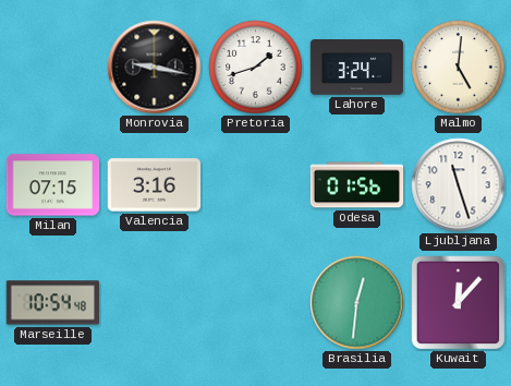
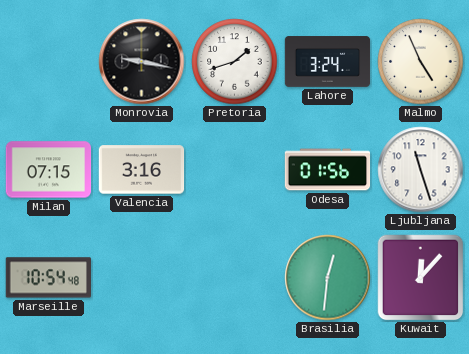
Malmo: 5:01 -> 4:56
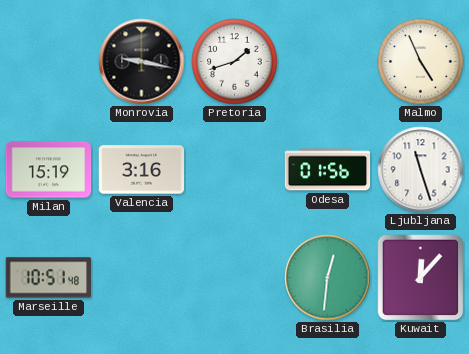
Lahore: 3:24 -> none
Milan: 07:15 -> 15:19
Marseille: 10:54 -> 10:51
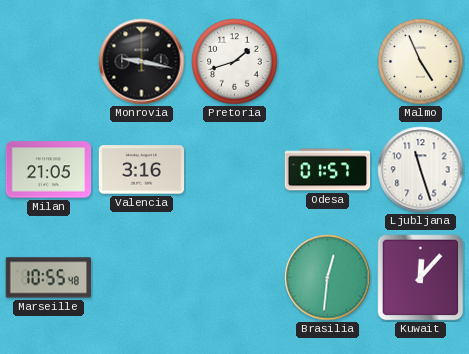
Milan: 15:19 -> 21:05
Odesa: 01:56 -> 01:57
Marseille: 10:51 -> 10:55
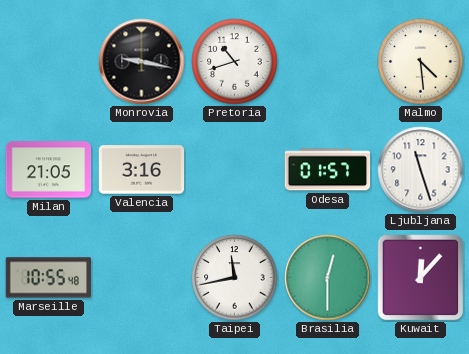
Pretoria: 1:42 -> 10:42
Malmo: 4:56 -> 4:29
Taipei: none -> 11:43
Brasilia: 12:31 -> 12:30
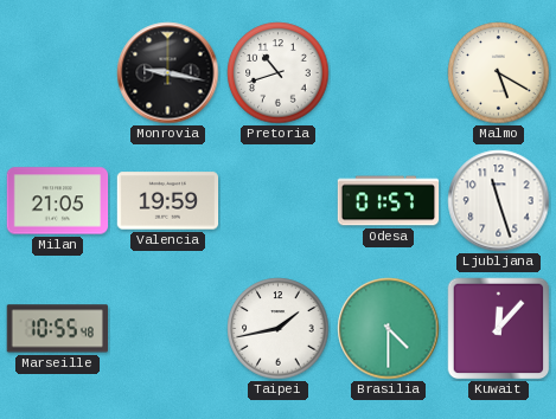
Malmo: 4:29 -> 5:20
Valencia: 3:16 -> 19:59
Taipei: 11:43 -> 1:43
Brasilia: 12:30 -> 4:30
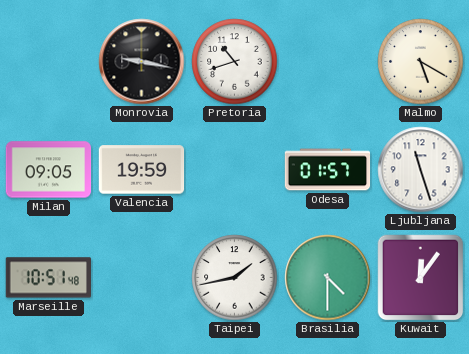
Milan: 21:05 -> 09:05
Marseille: 10:55 -> 10:51
Kuwait: 12:07 -> 12:06
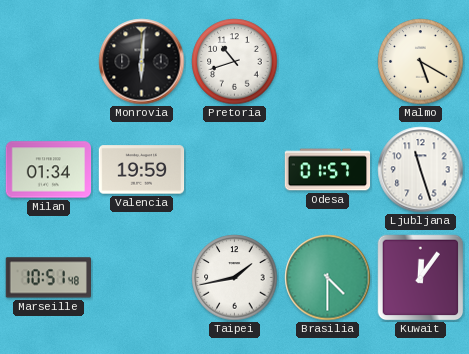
Monrovia: 9:17 -> 6:01
Milan: 09:05 -> 01:34
